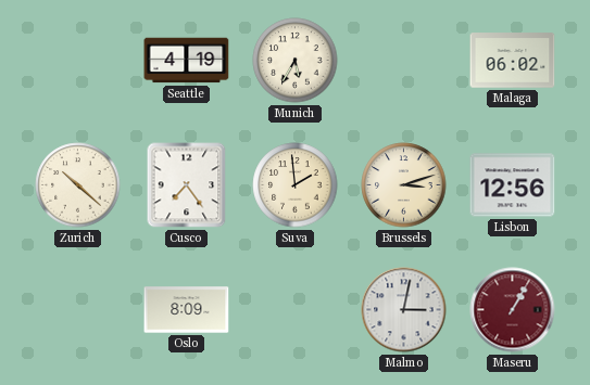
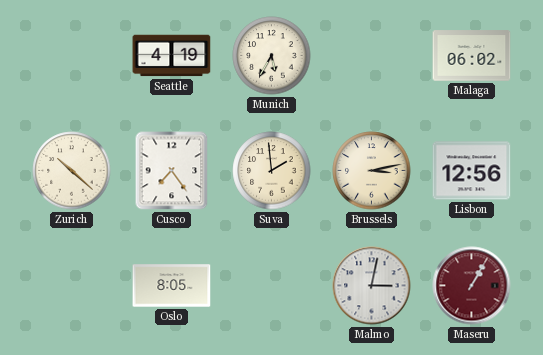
Brussels: 3:12 -> 3:13
Oslo: 8:09 -> 8:05
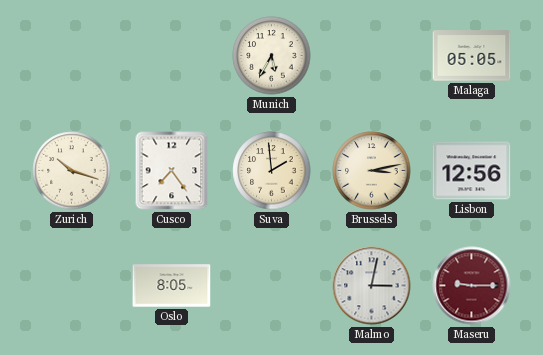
Seattle: 4:19 -> none
Malaga: 06:02 -> 05:05
Zurich: 10:22 -> 10:18
Maseru: 1:05 -> 9:15
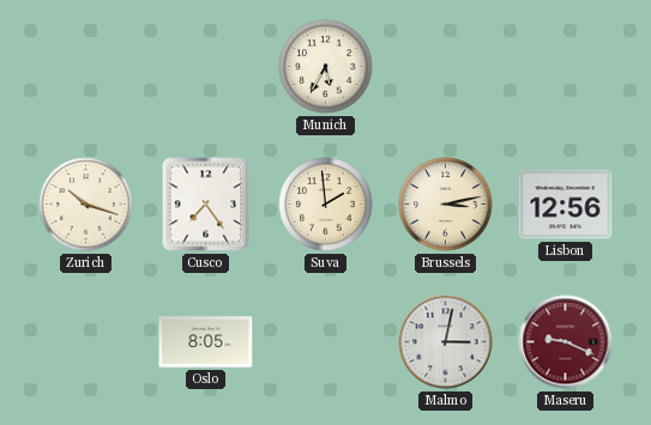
Malaga: 05:05 -> none
Maseru: 9:15 -> 9:19
